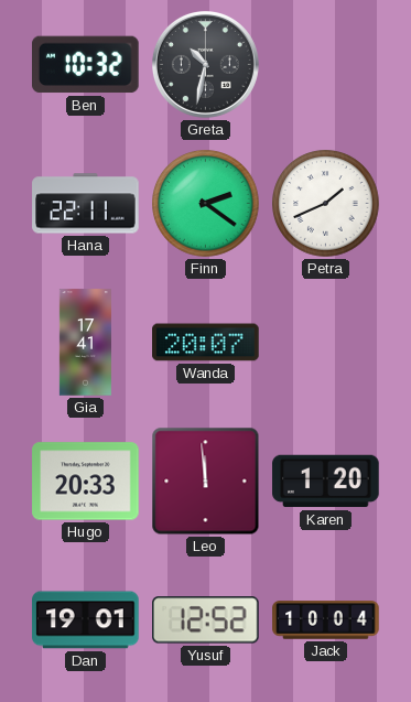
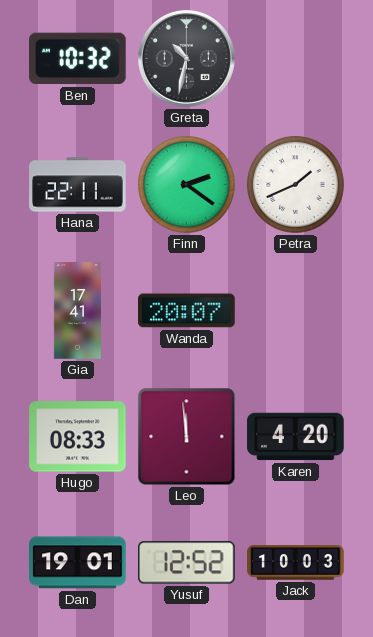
Hugo: 20:33 -> 08:33
Karen: 1:20 -> 4:20
Jack: 10:04 -> 10:03
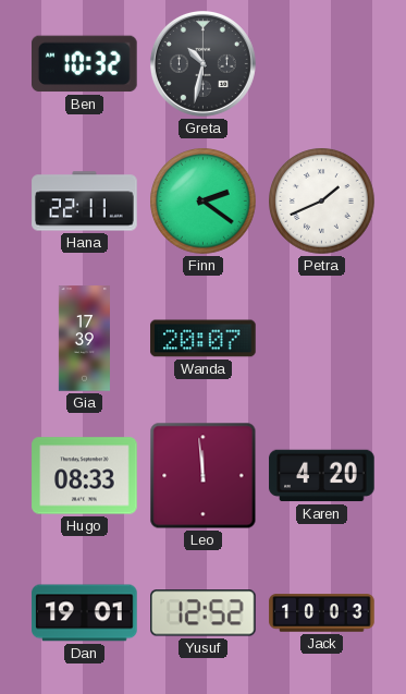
Gia: 17:41 -> 17:39
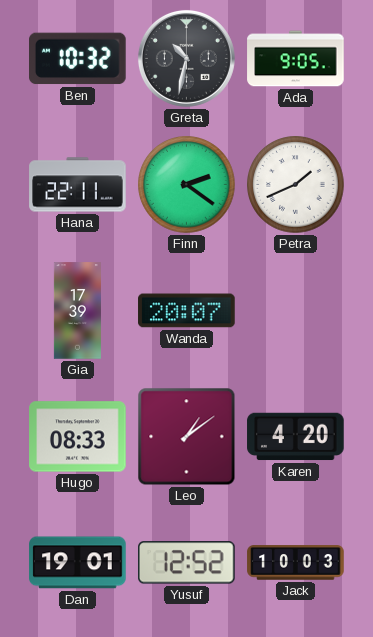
Ada: none -> 9:05
Leo: 11:59 -> 1:09
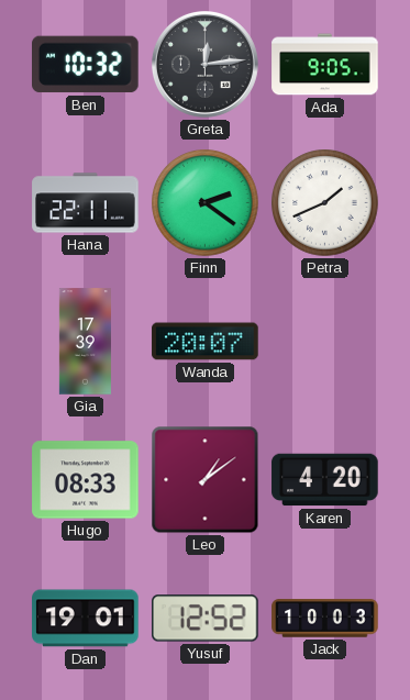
Greta: 10:32 -> 12:14
